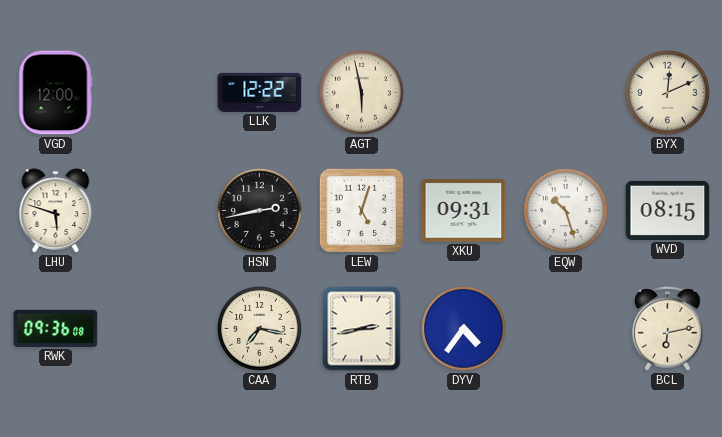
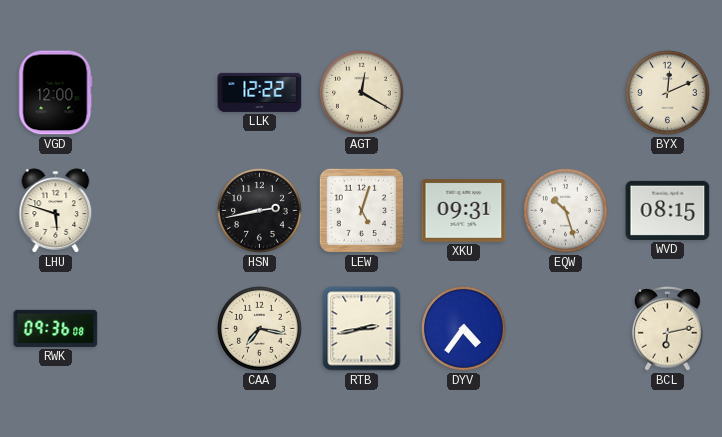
AGT: 5:58 -> 12:20
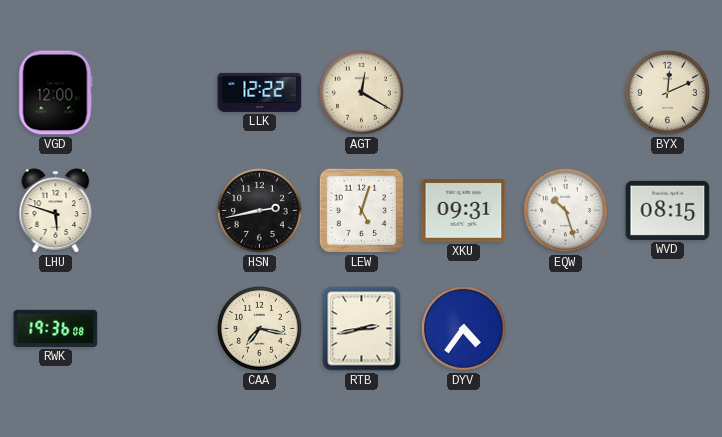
RWK: 09:36 -> 19:36
BCL: 6:13 -> none
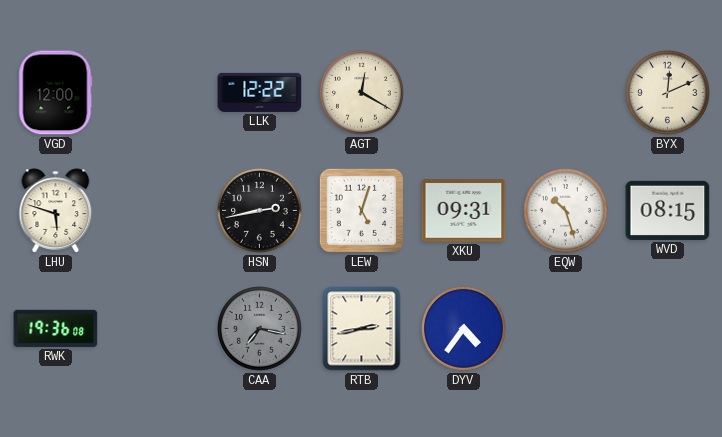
CAA dial: cream -> grey
